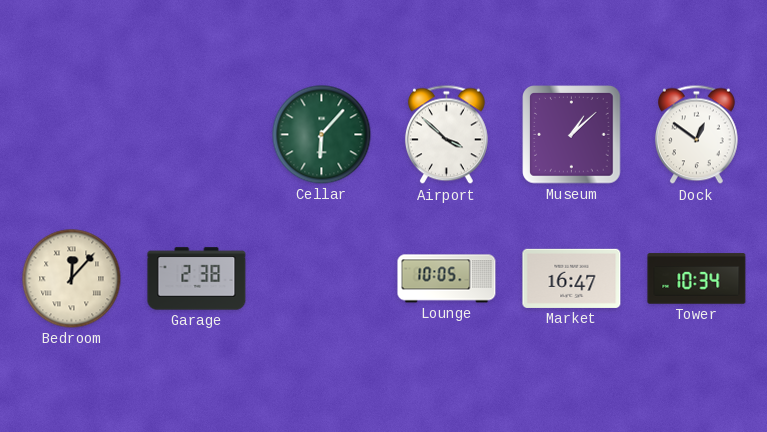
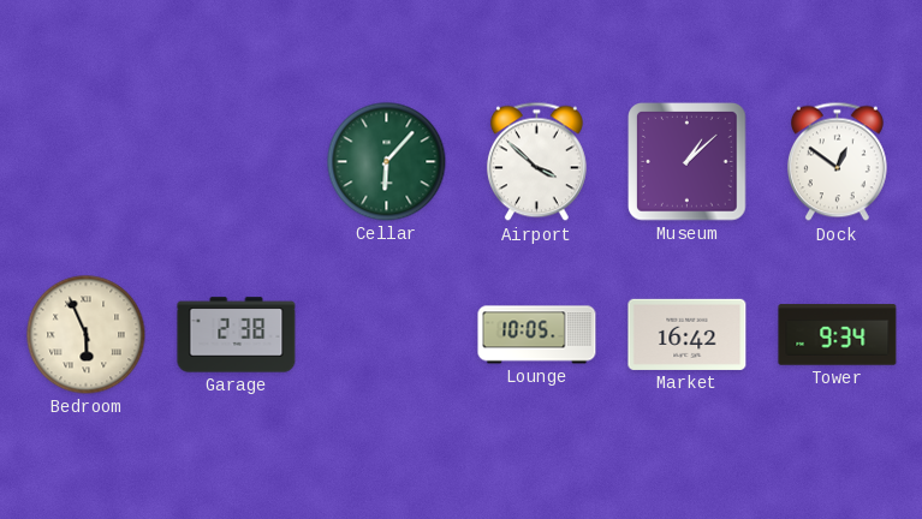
Bedroom: 12:07 -> 5:56
Market: 16:47 -> 16:42
Tower: 10:34 -> 9:34
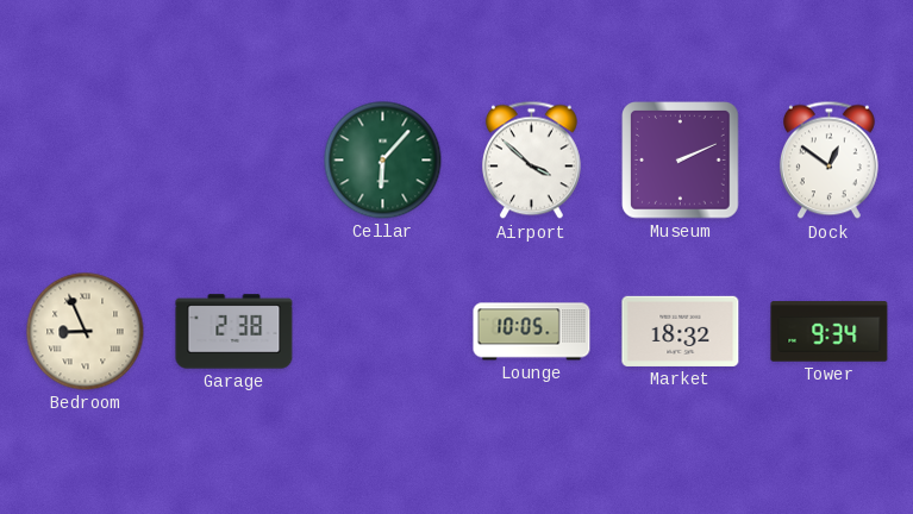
Museum: 1:08 -> 2:11
Bedroom: 5:56 -> 8:56
Market: 16:42 -> 18:32
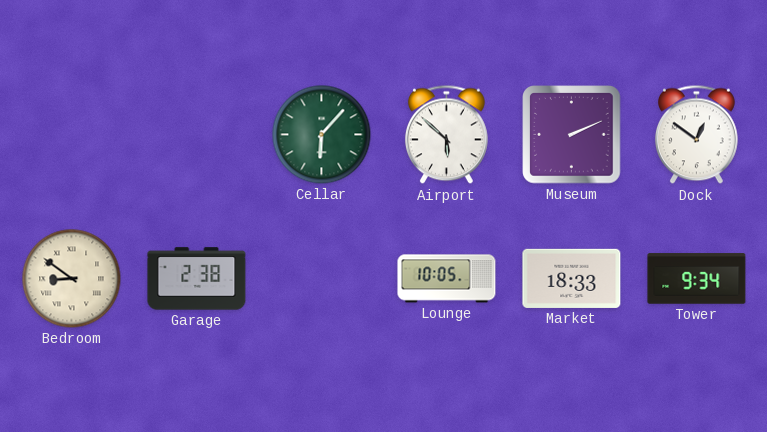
Airport: 3:52 -> 5:52
Bedroom: 8:56 -> 8:51
Market: 18:32 -> 18:33
